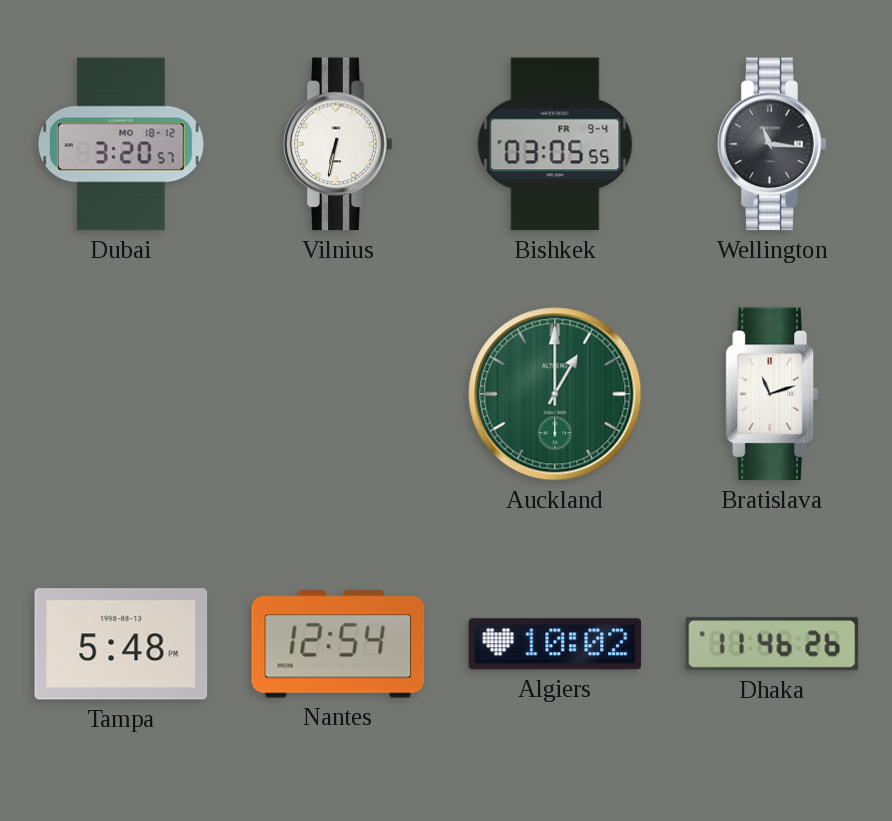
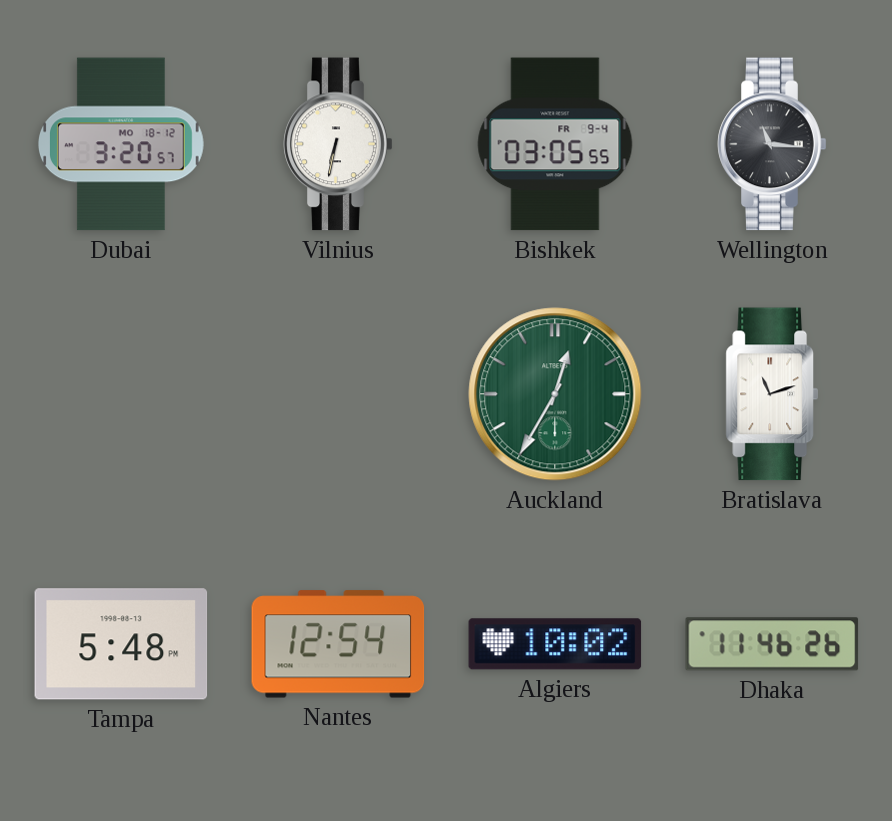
Auckland: 1:00 -> 12:35
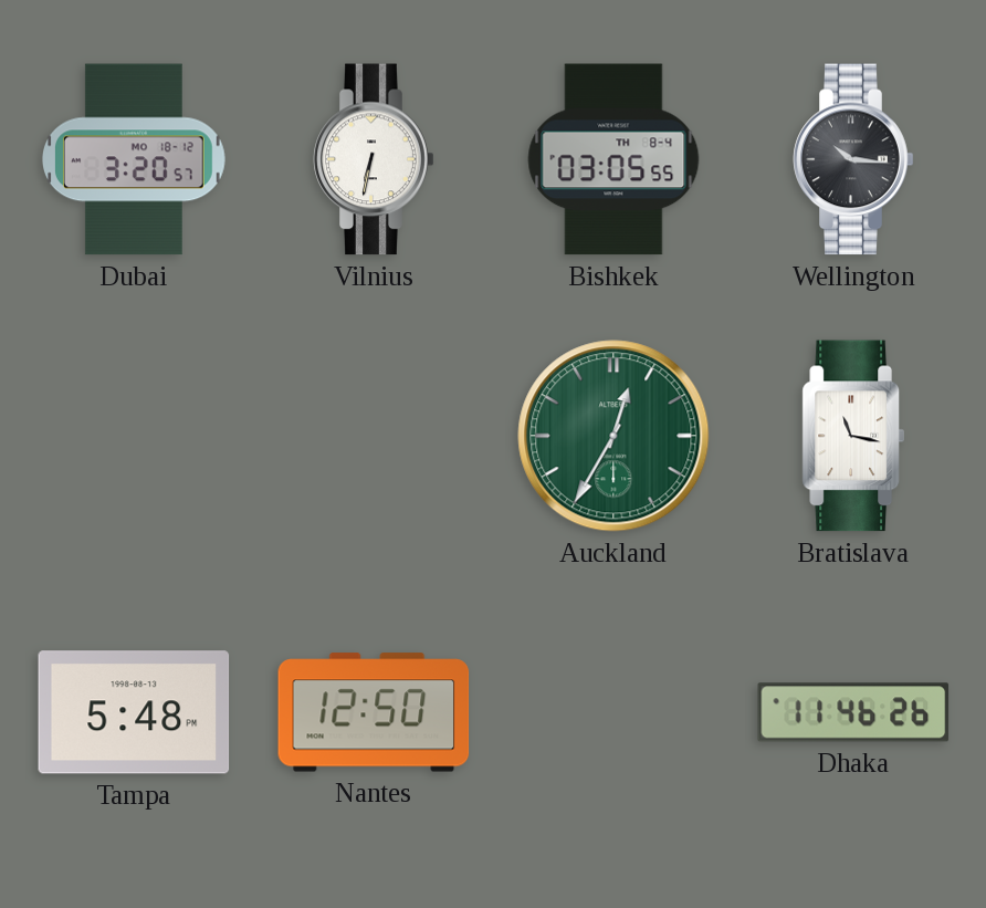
Bishkek date: FR 9-4 -> TH 8-4
Wellington: 11:16 -> 10:16
Bratislava: 11:12 -> 11:17
Nantes: 12:54 -> 12:50
Algiers: 10:02 -> none
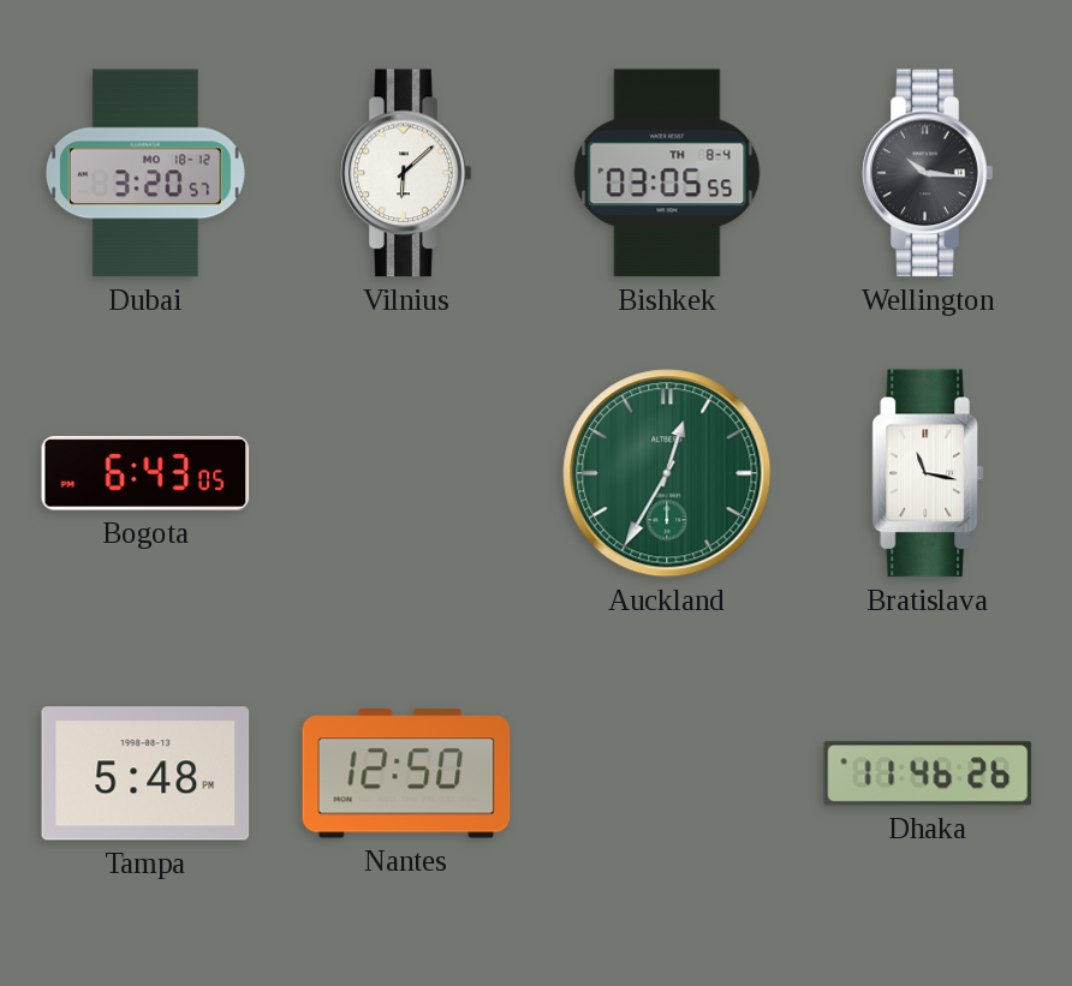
Vilnius: 6:32 -> 6:08
Bogota: none -> 6:43
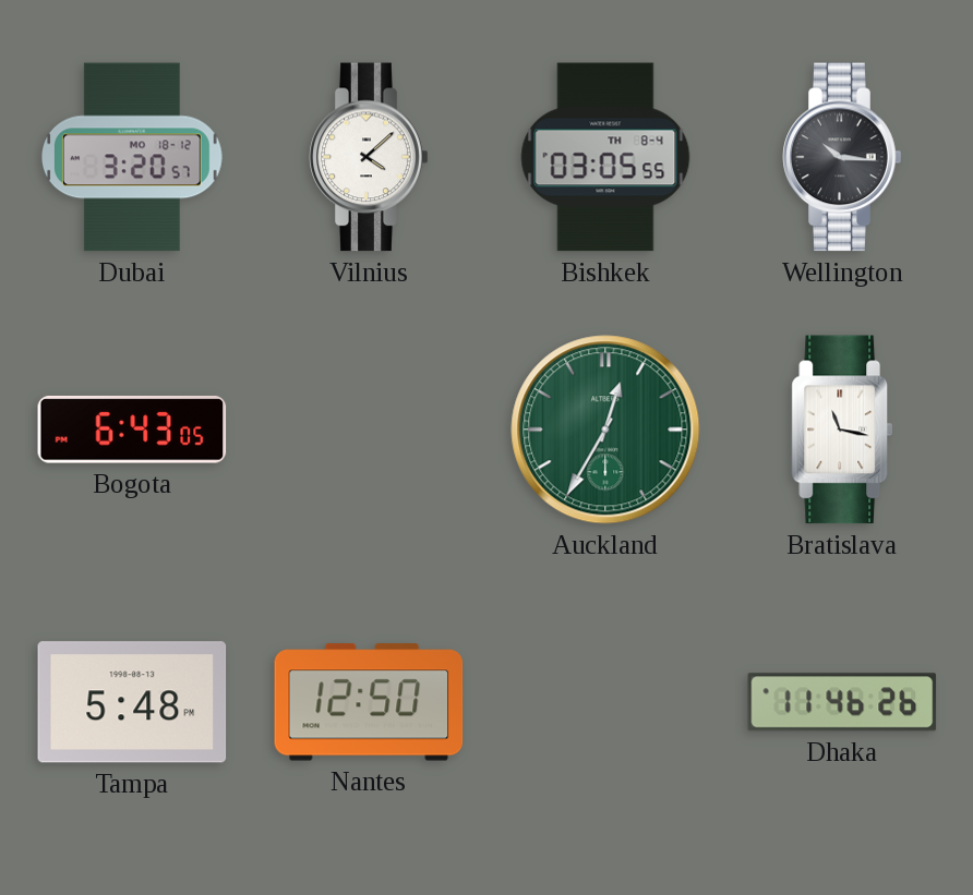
Vilnius: 6:08 -> 4:08
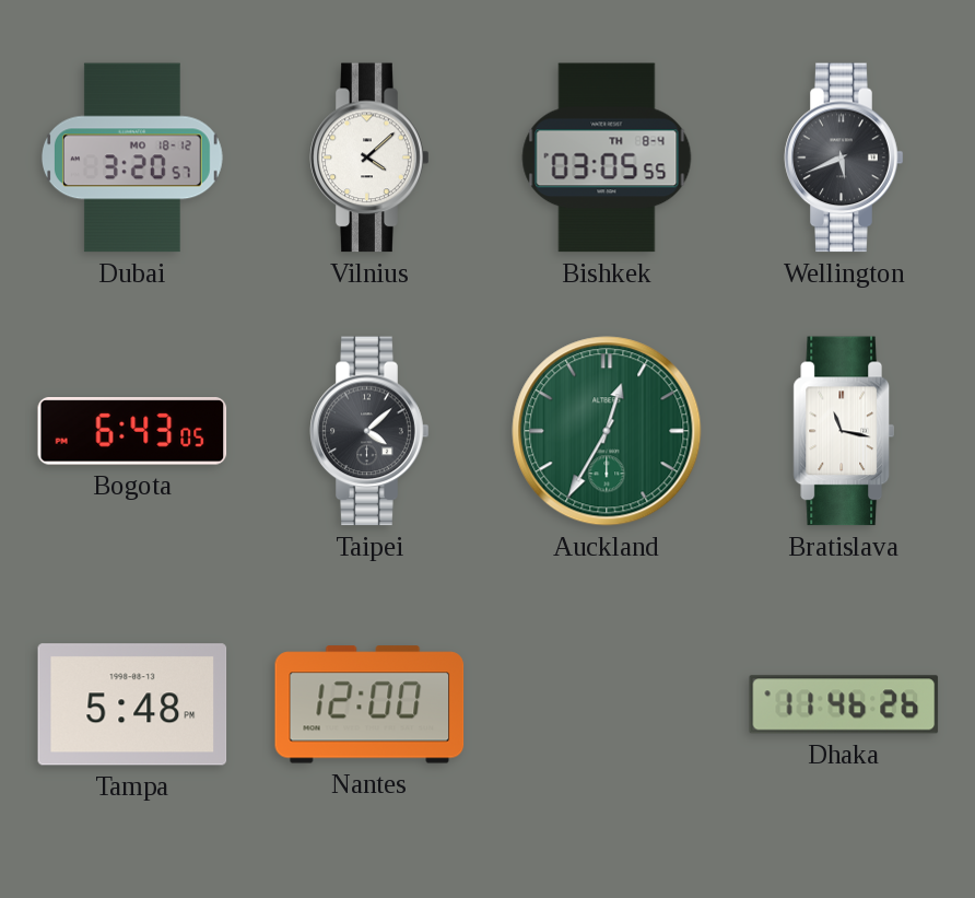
Wellington: 10:16 -> 5:41
Taipei: none -> 4:08
Nantes: 12:50 -> 12:00
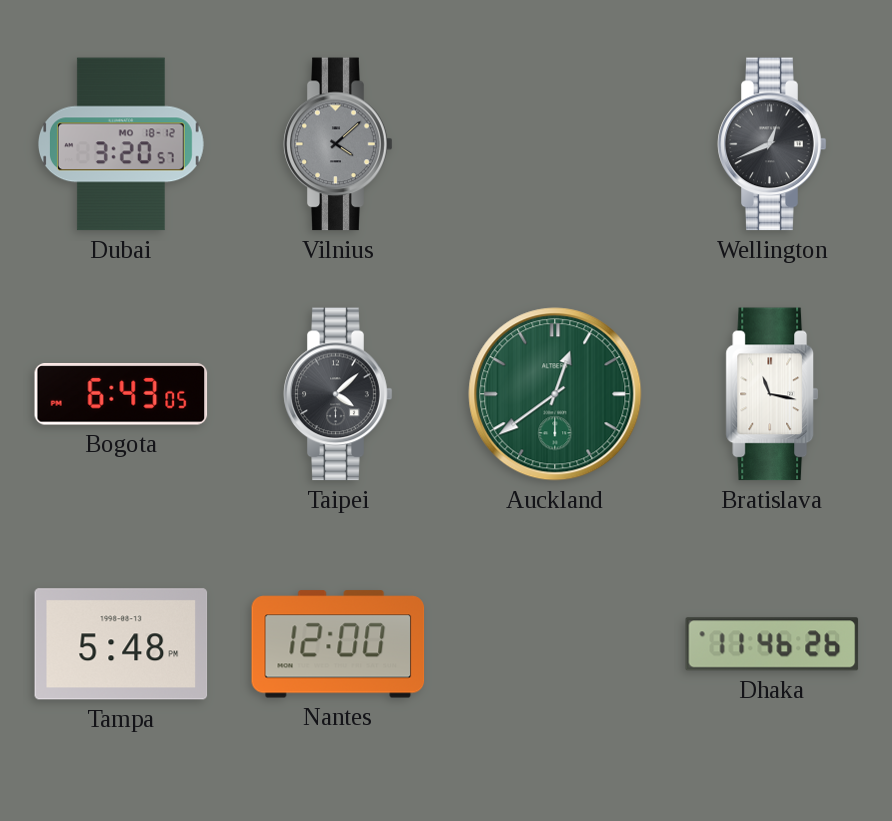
Vilnius dial: white -> grey
Bishkek: 03:05 -> none
Wellington: 5:41 -> 12:41
Auckland: 12:35 -> 12:39
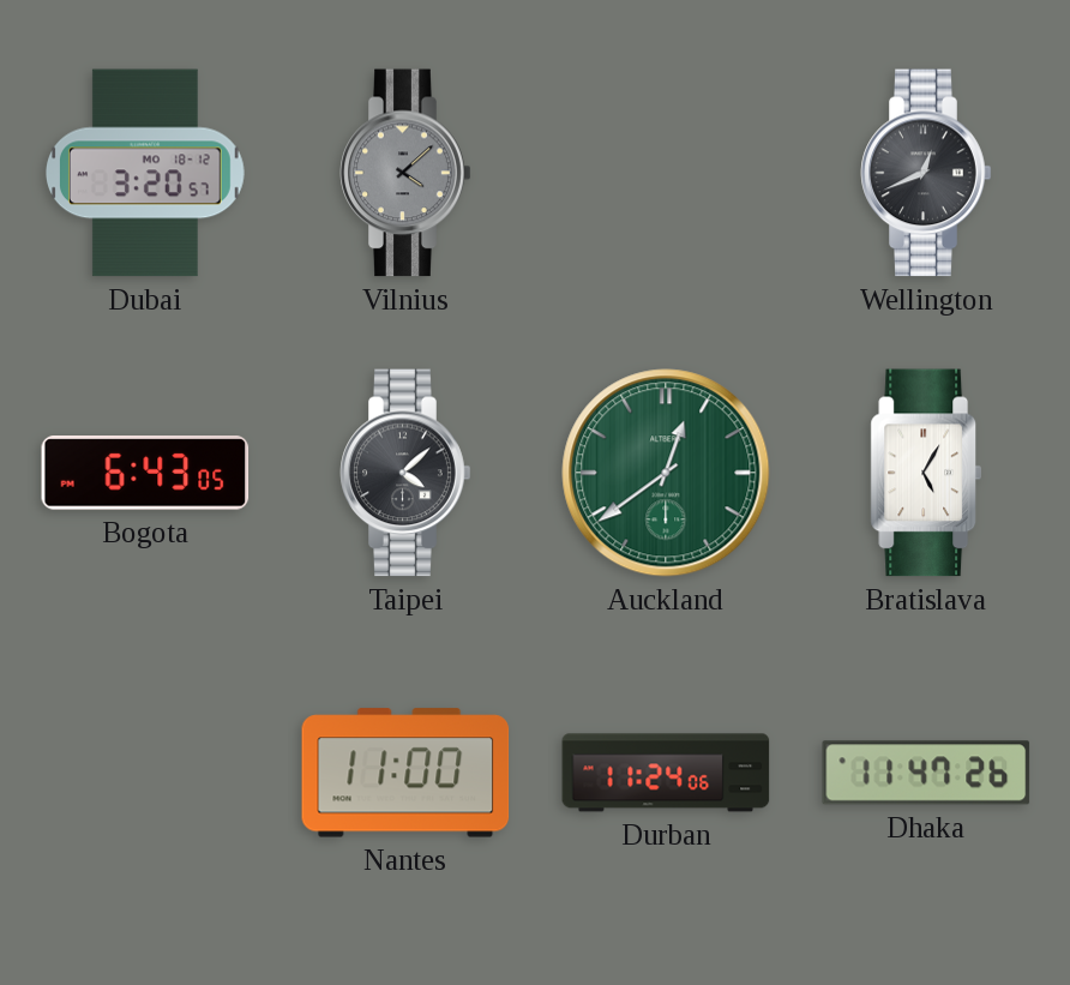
Bratislava: 11:17 -> 5:05
Tampa: 5:48 -> none
Nantes: 12:00 -> 11:00
Durban: none -> 11:24
Dhaka: 11:46 -> 11:47
